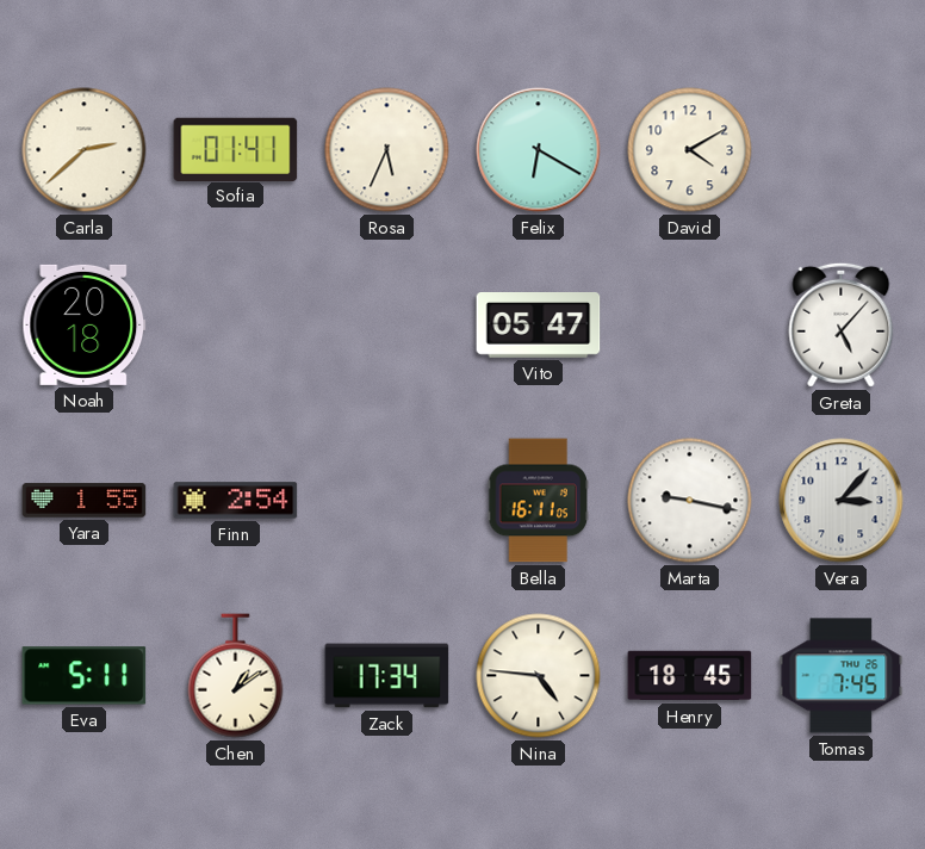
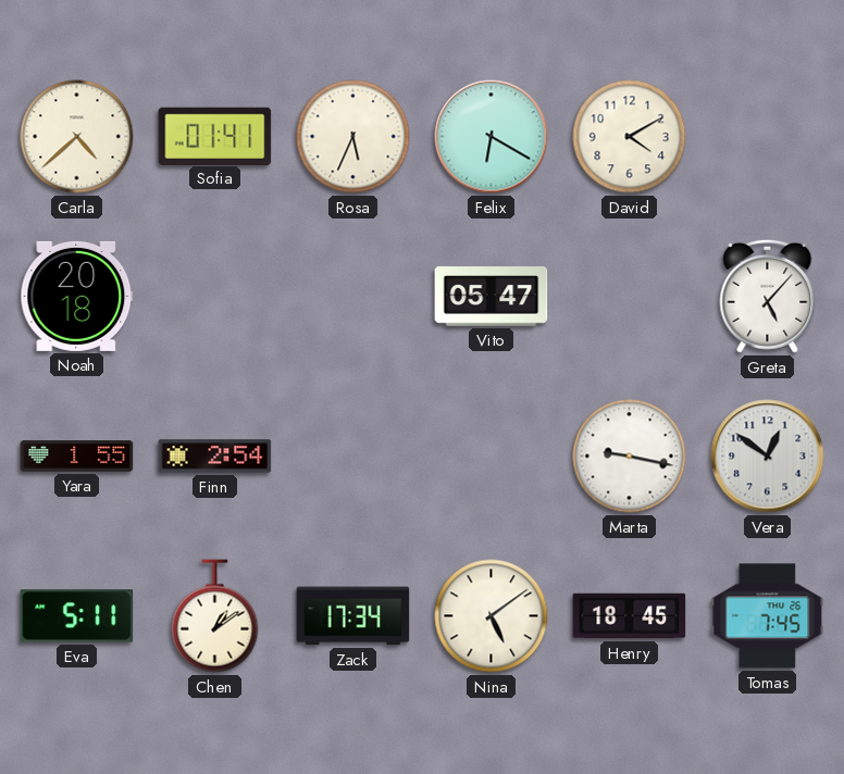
Carla: 2:38 -> 4:38
Bella: 16:11 -> none
Vera: 3:07 -> 12:51
Nina: 4:46 -> 5:09
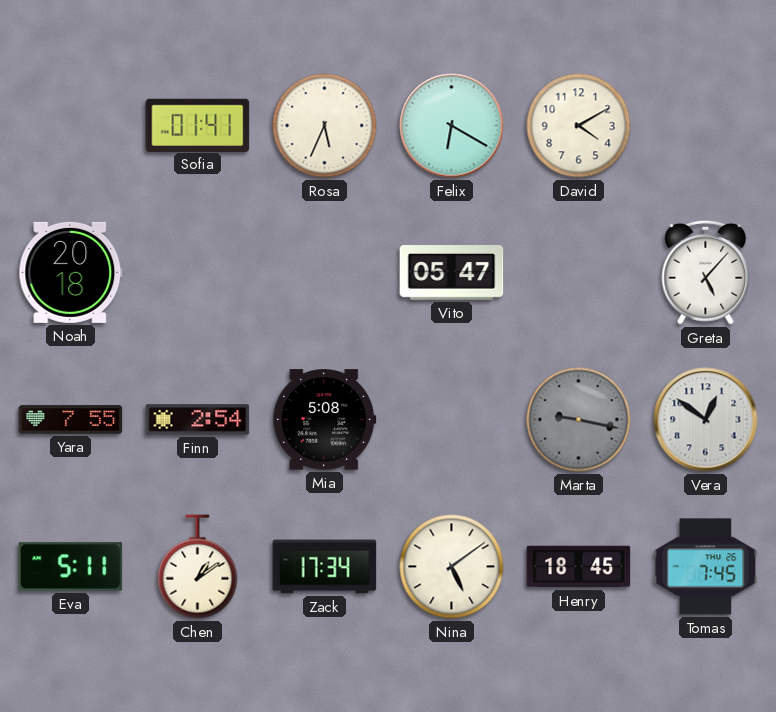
Carla: 4:38 -> none
Yara: 1:55 -> 7:55
Mia: none -> 5:08
Marta dial: white -> grey
